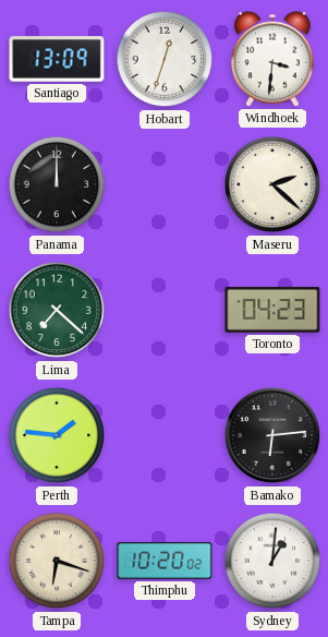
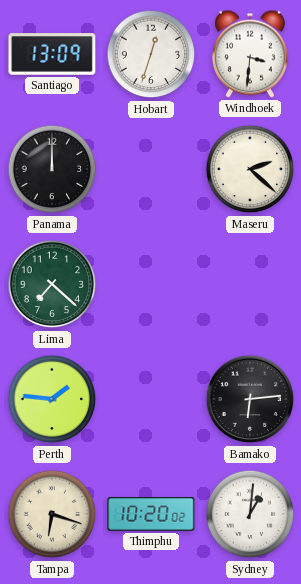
Toronto: 04:23 -> none
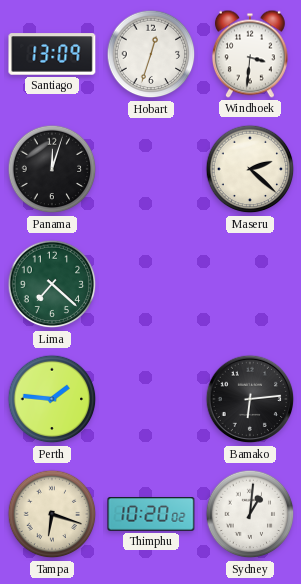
Panama: 12:00 -> 12:03
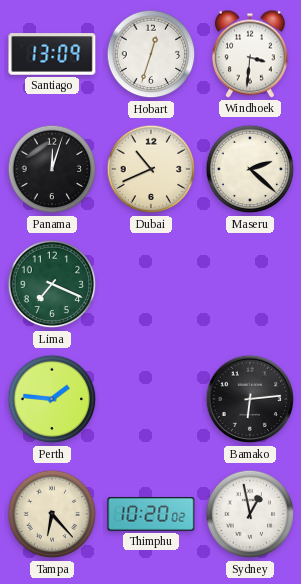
Dubai: none -> 10:41
Lima: 7:22 -> 7:19
Tampa: 6:18 -> 6:23
Sydney: 1:01 -> 12:58
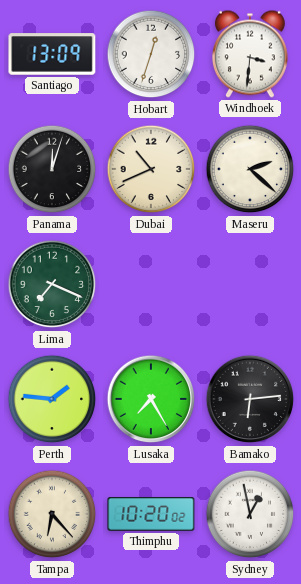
Lusaka: none -> 7:25
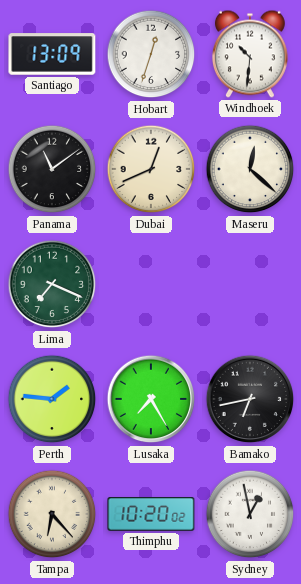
Windhoek: 3:31 -> 10:31
Panama: 12:03 -> 11:09
Dubai: 10:41 -> 12:41
Maseru: 2:22 -> 12:22
Bamako: 6:14 -> 6:43
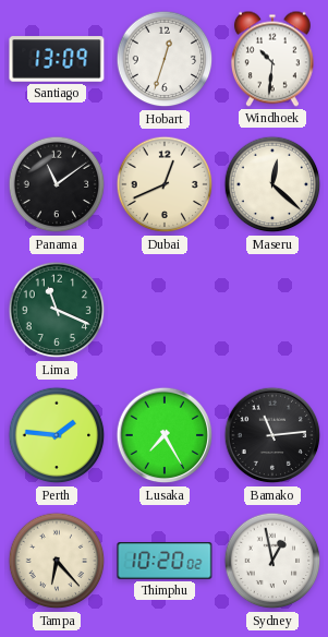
Lima: 7:19 -> 11:19
Bamako: 6:43 -> 11:14
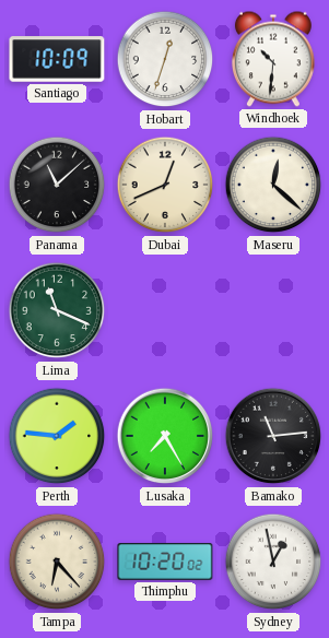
Santiago: 13:09 -> 10:09
Panama: 11:09 -> 11:08
